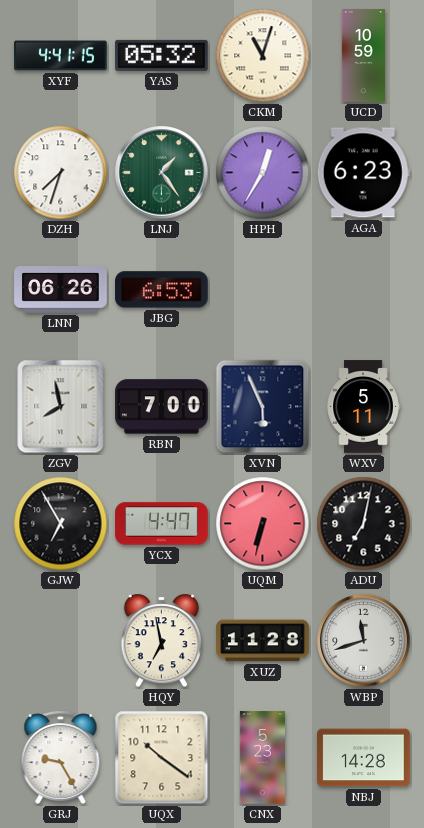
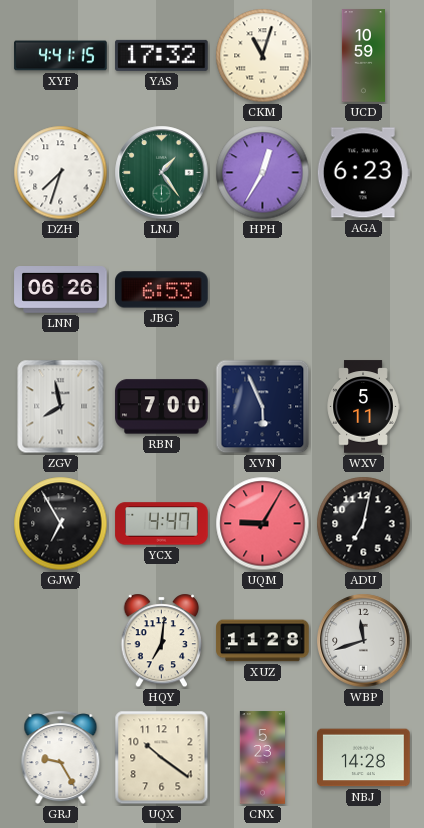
YAS: 05:32 -> 17:32
UQM: 6:32 -> 9:05
HQY: 6:58 -> 7:01
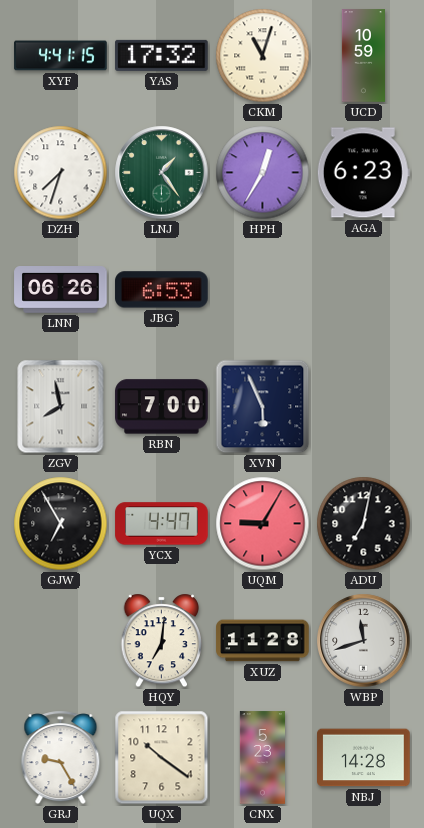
WXV: 5:11 -> none
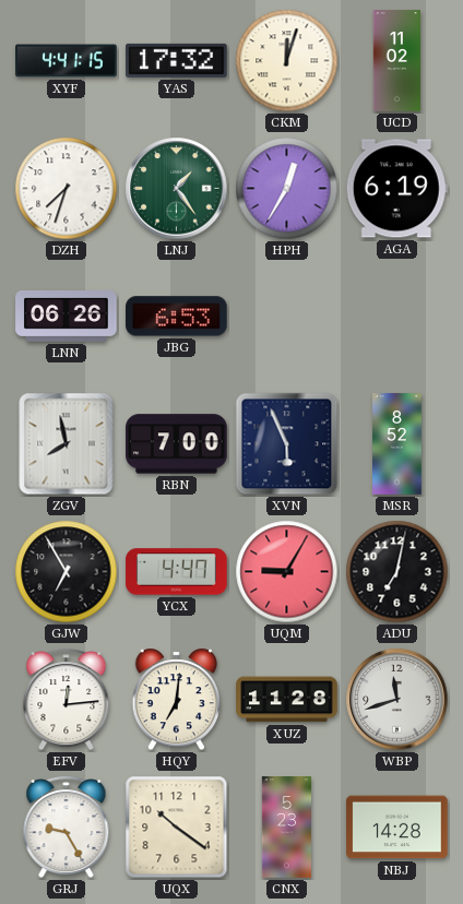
CKM: 11:03 -> 12:03
UCD: 10:59 -> 11:02
AGA: 6:23 -> 6:19
MSR: none -> 8:52
EFV: none -> 12:14
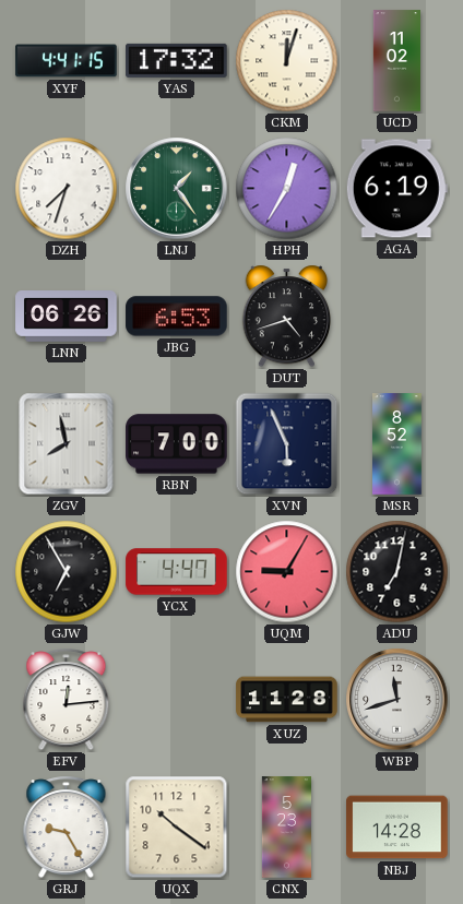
DUT: none -> 4:42
HQY: 7:01 -> none
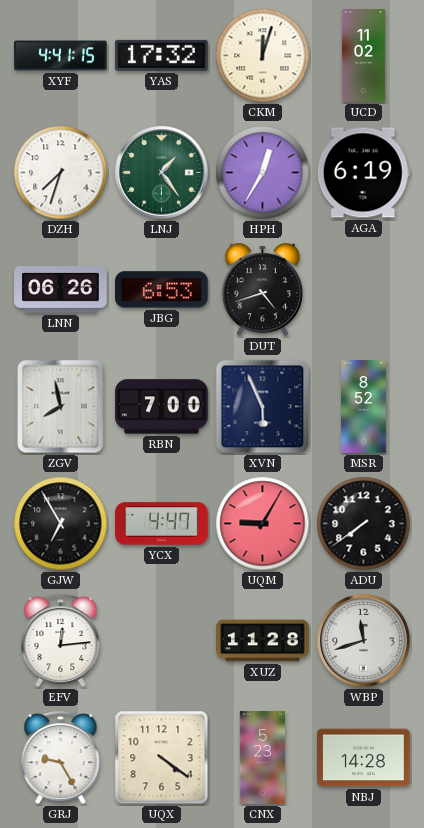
ADU: 7:02 -> 7:39
UQX: 10:21 -> 4:21
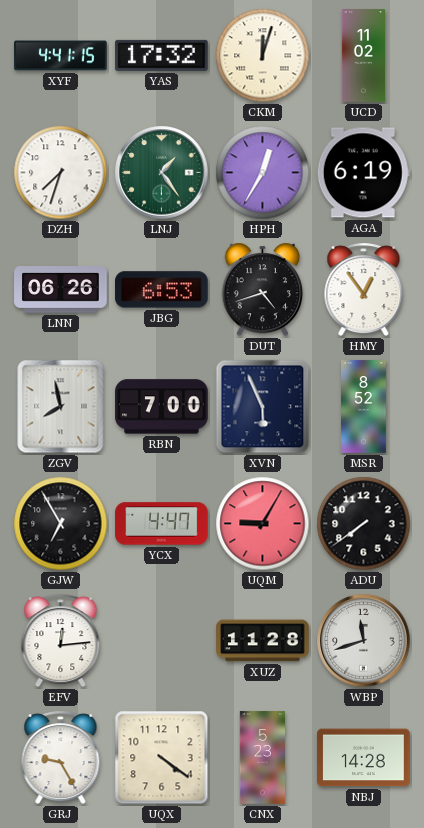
HMY: none -> 12:54
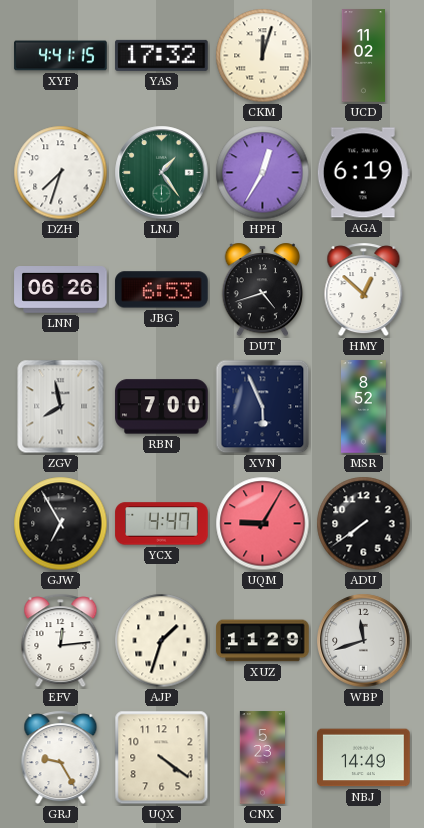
HMY: 12:54 -> 12:52
AJP: none -> 1:33
XUZ: 11:28 -> 11:29
NBJ: 14:28 -> 14:49
